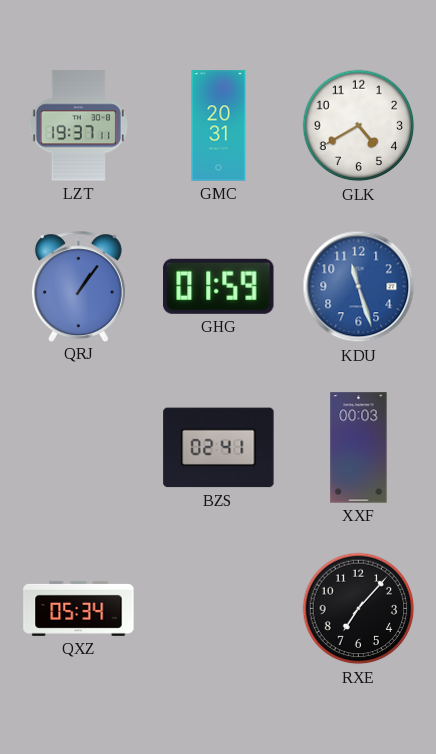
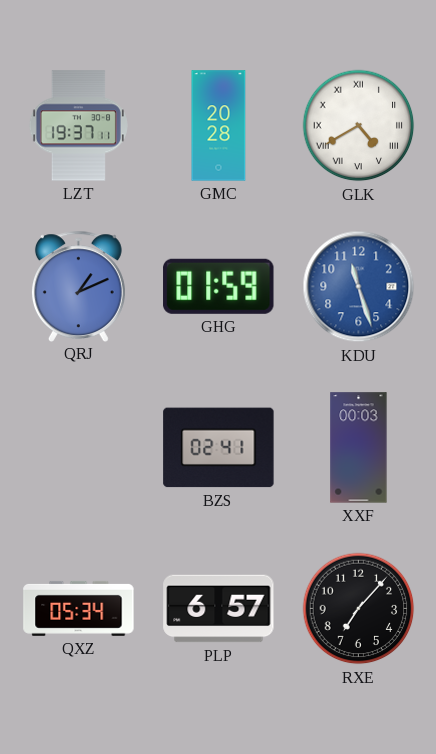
GMC: 20:31 -> 20:28
GLK numerals: Arabic -> Roman
QRJ: 1:06 -> 1:11
PLP: none -> 6:57
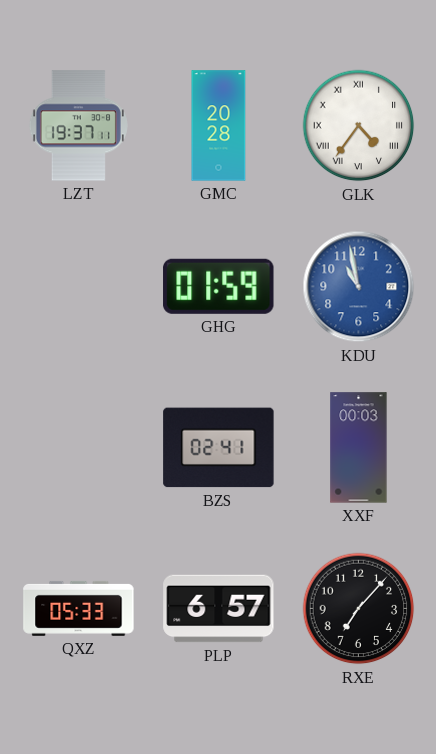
GLK: 4:40 -> 4:36
QRJ: 1:11 -> none
KDU: 11:27 -> 10:58
QXZ: 05:34 -> 05:33
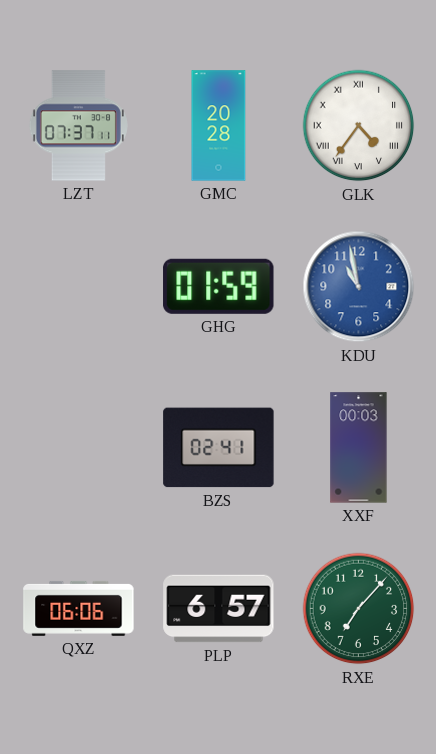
LZT: 19:37 -> 07:37
QXZ: 05:33 -> 06:06
RXE dial: black -> green
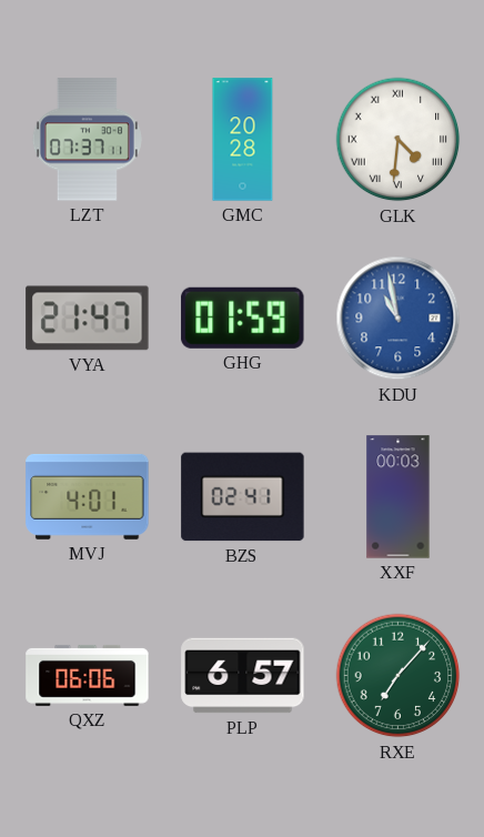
GLK: 4:36 -> 4:31
VYA: none -> 21:47
MVJ: none -> 4:01
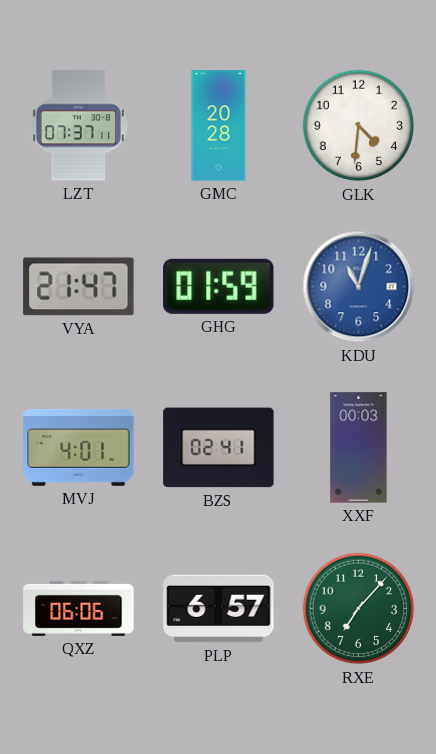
GLK numerals: Roman -> Arabic
KDU: 10:58 -> 11:03
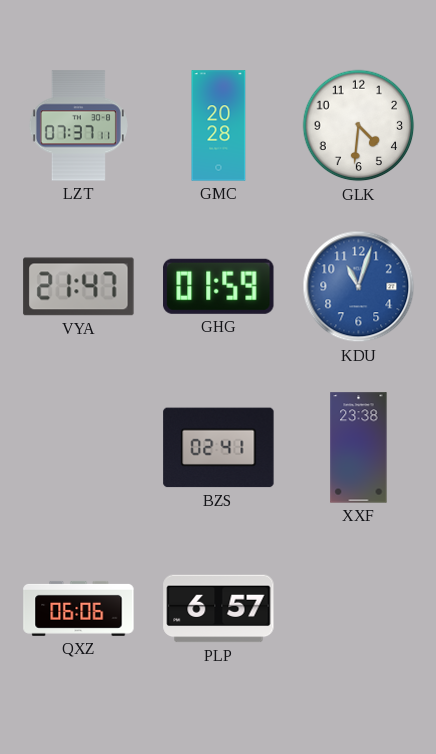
MVJ: 4:01 -> none
XXF: 00:03 -> 23:38
RXE: 7:07 -> none
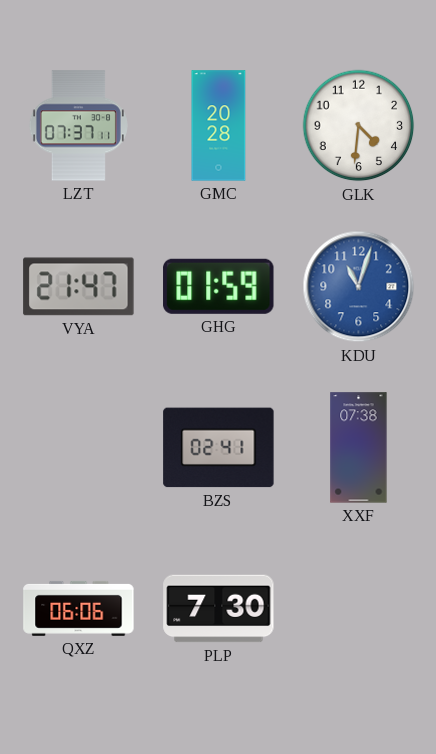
XXF: 23:38 -> 07:38
PLP: 6:57 -> 7:30
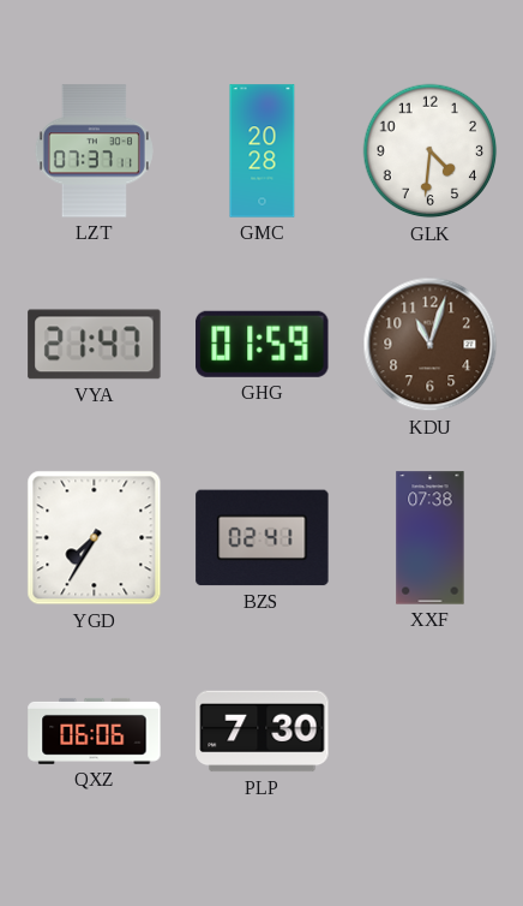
KDU dial: blue -> brown
YGD: none -> 7:35
